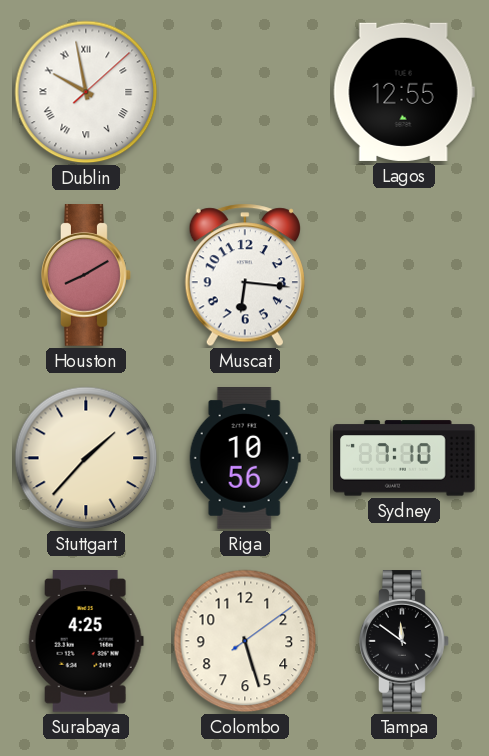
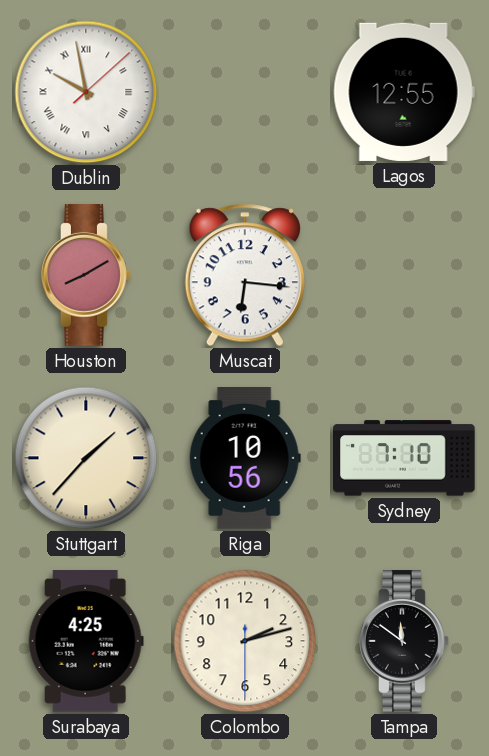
Colombo: 5:27 -> 2:12
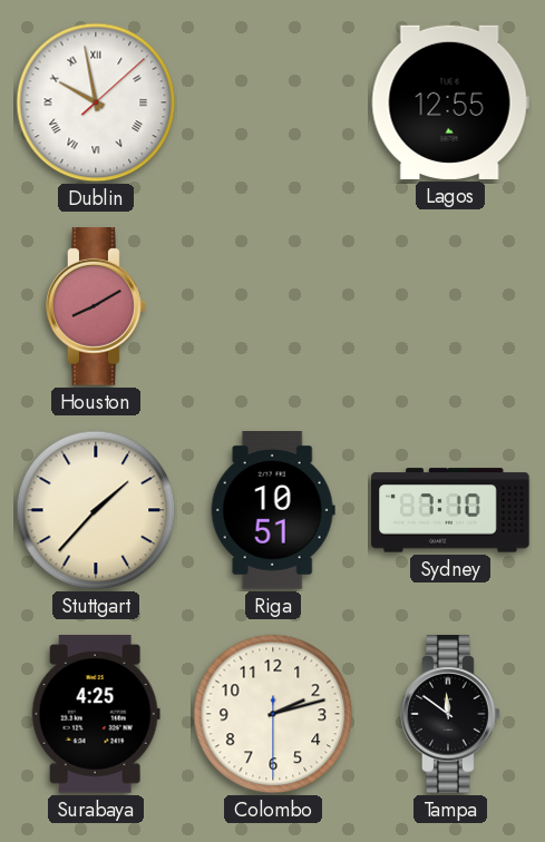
Muscat: 6:16 -> none
Riga: 10:56 -> 10:51
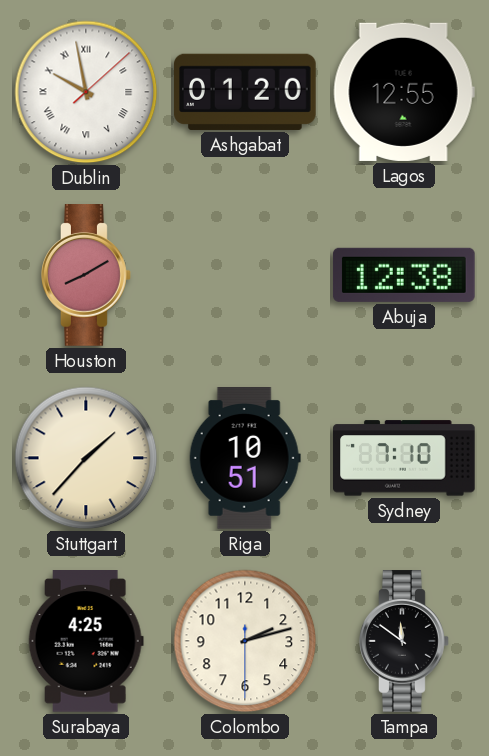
Ashgabat: none -> 01:20
Abuja: none -> 12:38
